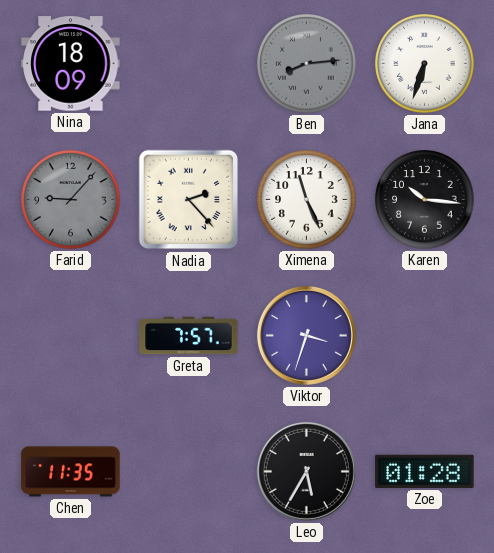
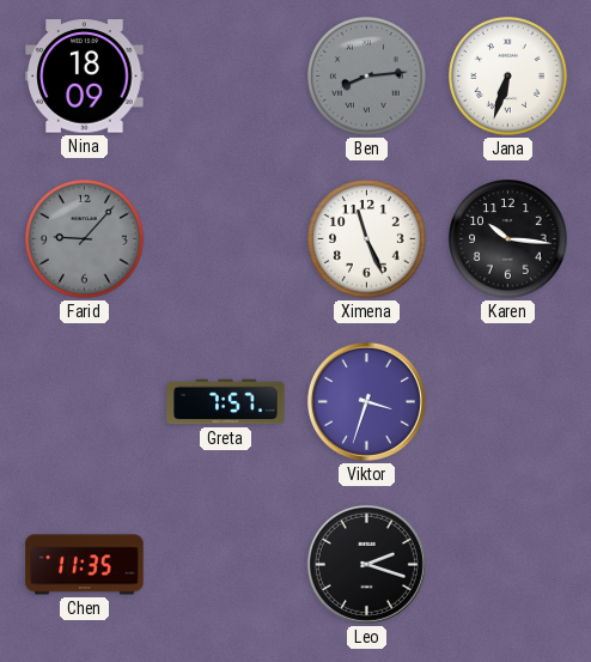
Nadia: 2:23 -> none
Leo: 5:35 -> 2:18
Zoe: 01:28 -> none
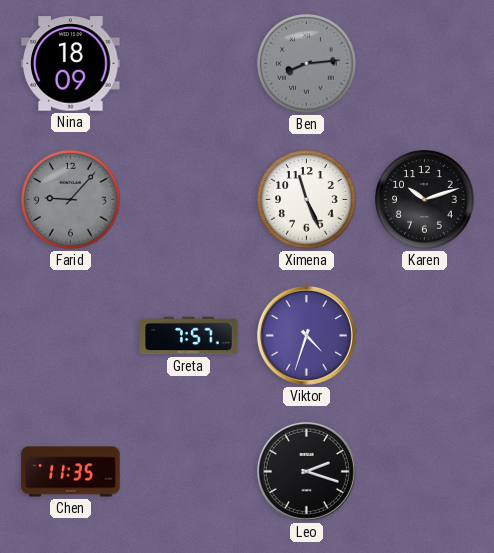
Jana: 6:33 -> none
Karen: 10:16 -> 10:12
Viktor: 3:33 -> 4:33
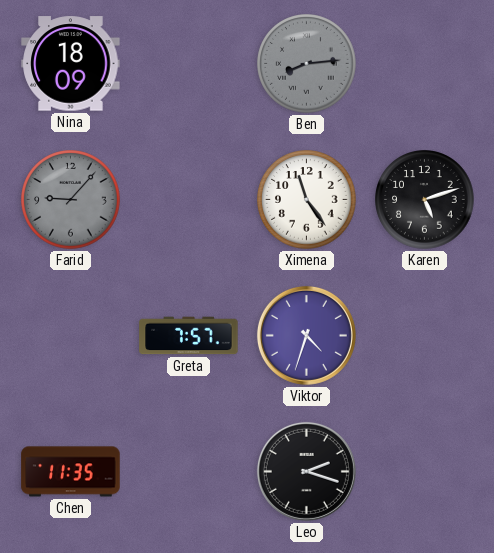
Ximena: 11:26 -> 11:24
Karen: 10:12 -> 5:12
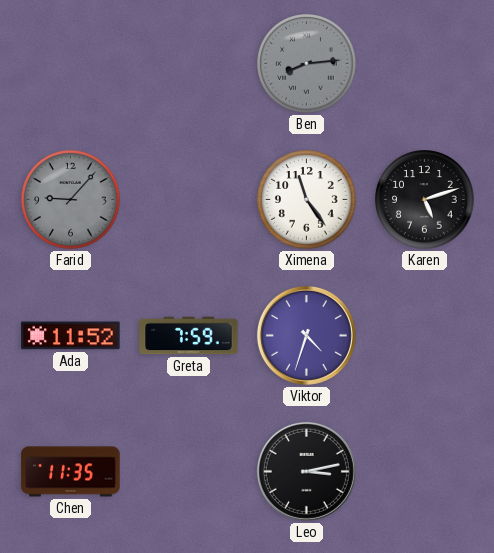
Nina: 18:09 -> none
Ada: none -> 11:52
Greta: 7:57 -> 7:59
Leo: 2:18 -> 3:13
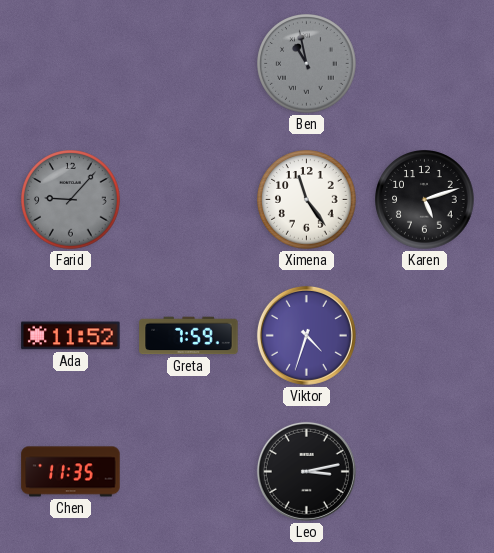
Ben: 8:14 -> 10:58
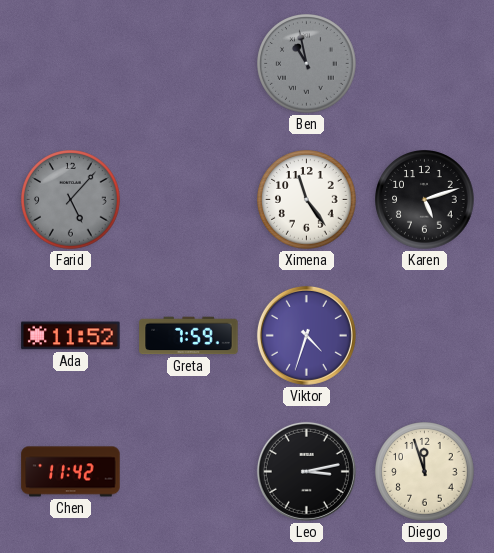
Farid: 9:07 -> 5:07
Chen: 11:35 -> 11:42
Diego: none -> 11:57
